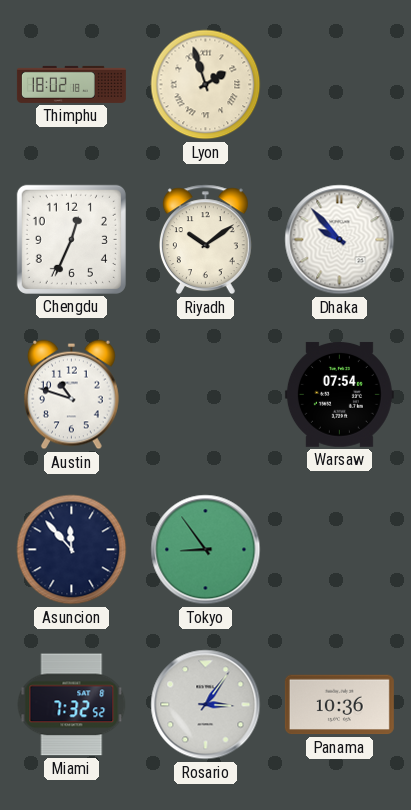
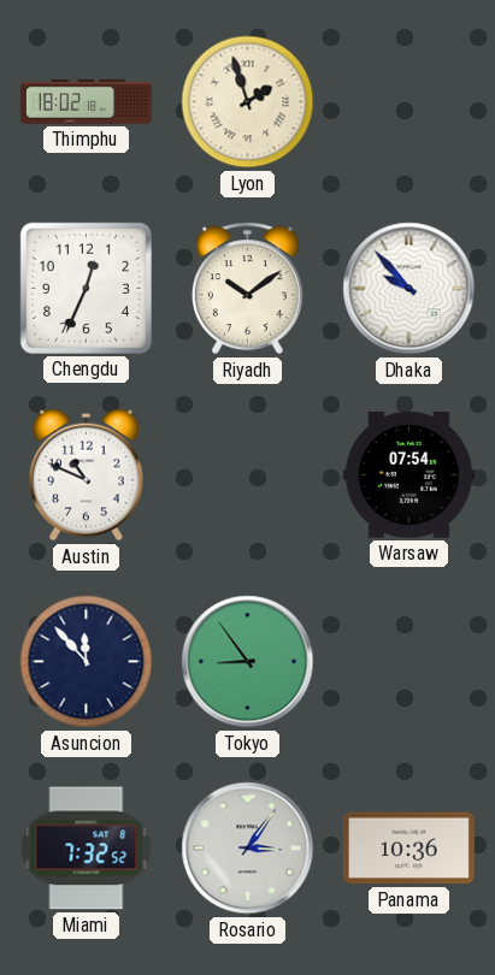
Austin: 10:48 -> 10:49
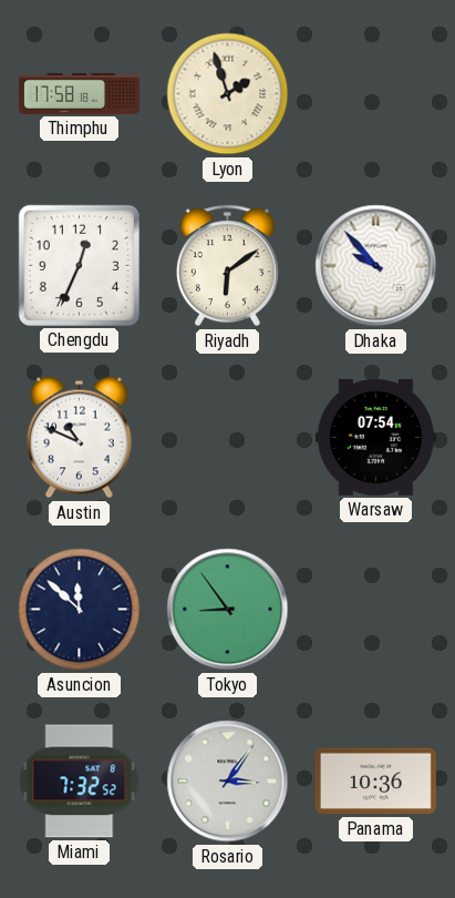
Thimphu: 18:02 -> 17:58
Riyadh: 10:09 -> 6:09
Asuncion: 11:53 -> 11:52
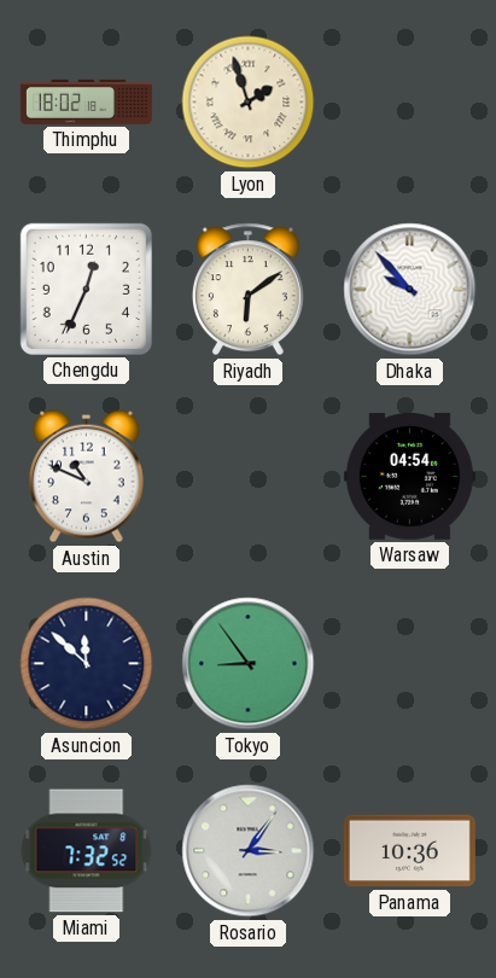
Thimphu: 17:58 -> 18:02
Warsaw: 07:54 -> 04:54
